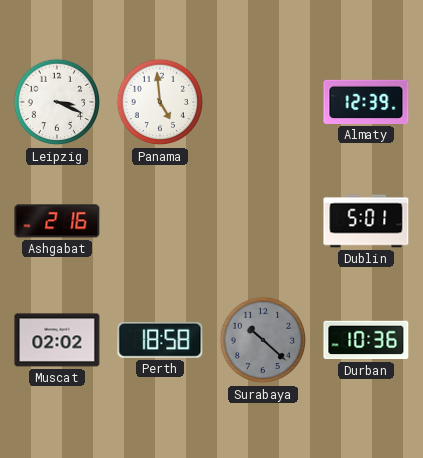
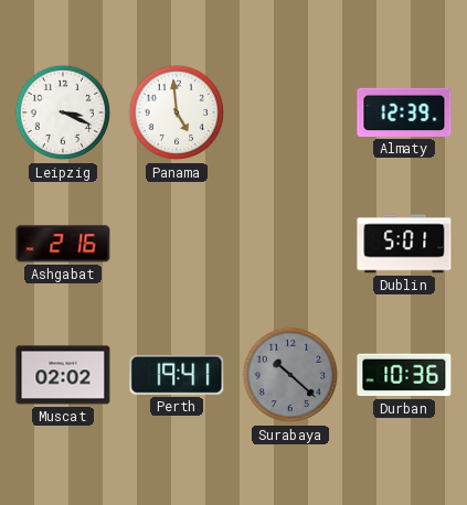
Perth: 18:58 -> 19:41
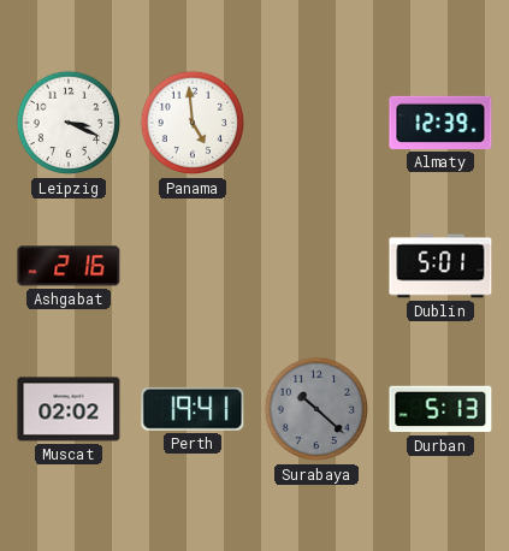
Durban: 10:36 -> 5:13
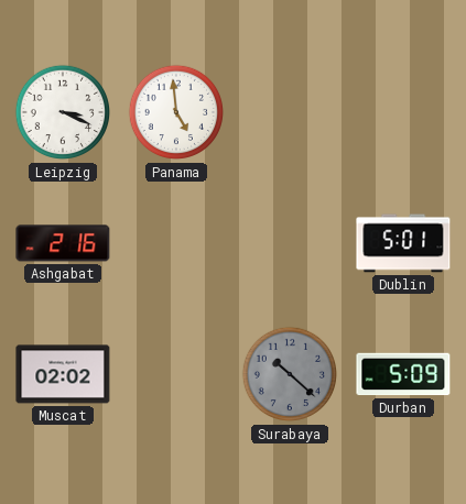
Almaty: 12:39 -> none
Perth: 19:41 -> none
Durban: 5:13 -> 5:09
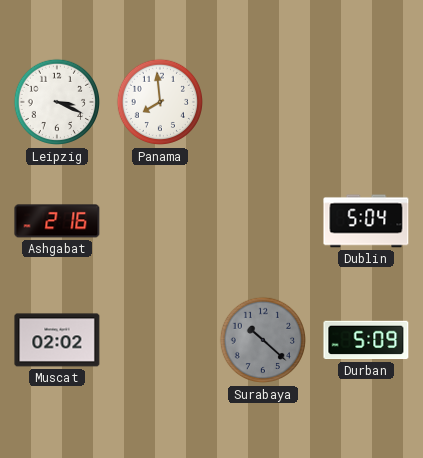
Panama: 4:59 -> 7:59
Dublin: 5:01 -> 5:04
